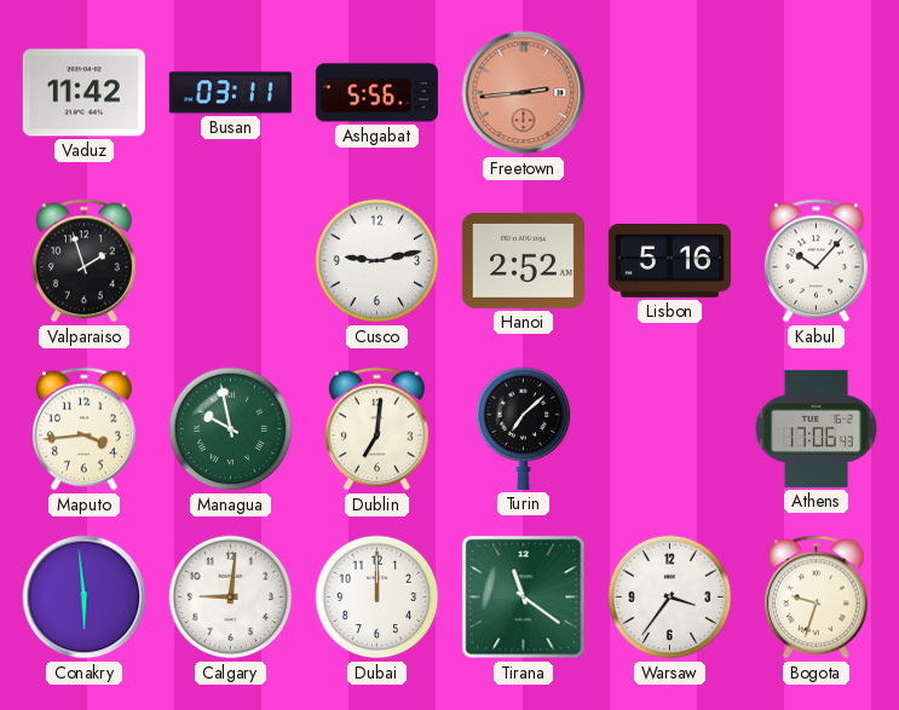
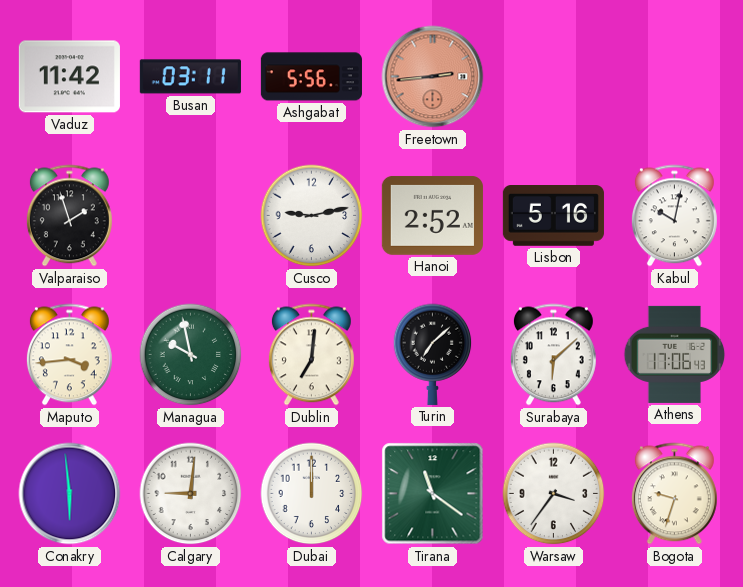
Kabul: 10:07 -> 10:02
Surabaya: none -> 6:08
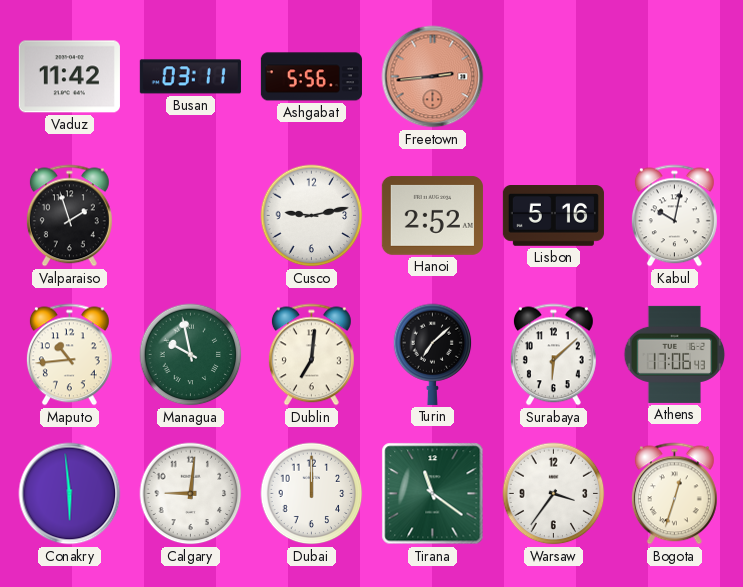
Maputo: 3:44 -> 10:44
Bogota: 9:33 -> 12:33
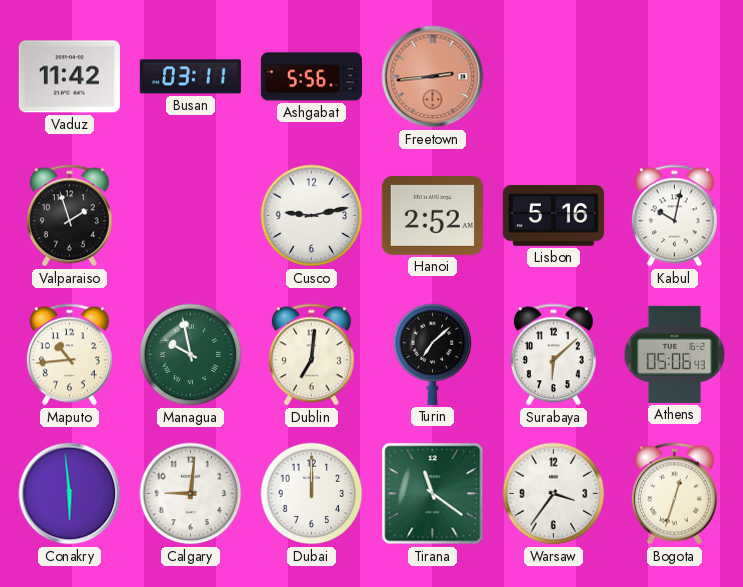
Athens: 17:06 -> 05:06
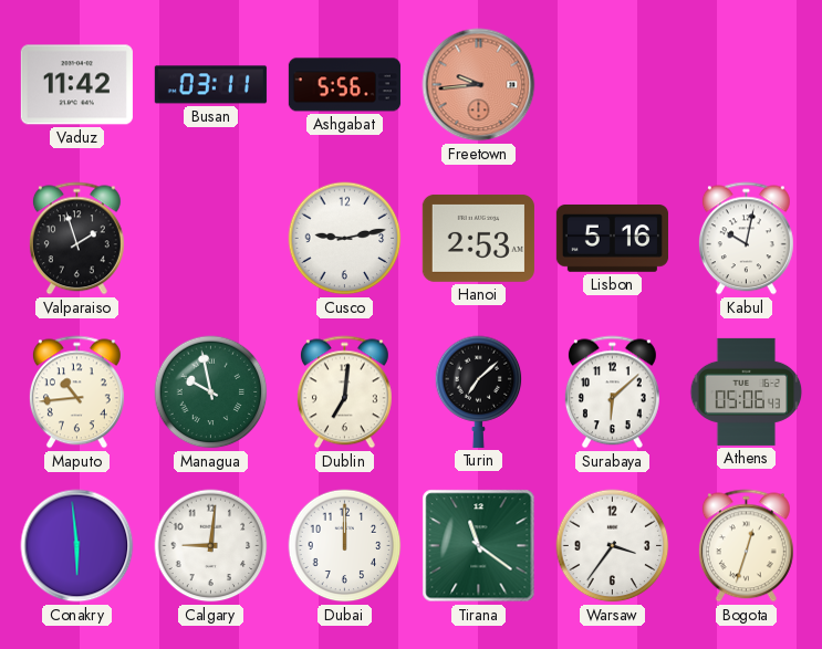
Freetown: 2:44 -> 9:44
Hanoi: 2:52 -> 2:53
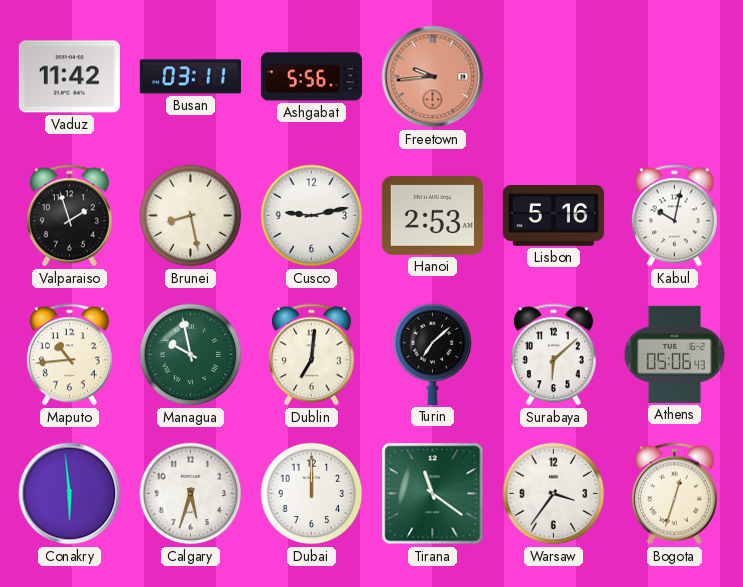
Brunei: none -> 8:28
Calgary: 9:01 -> 5:33
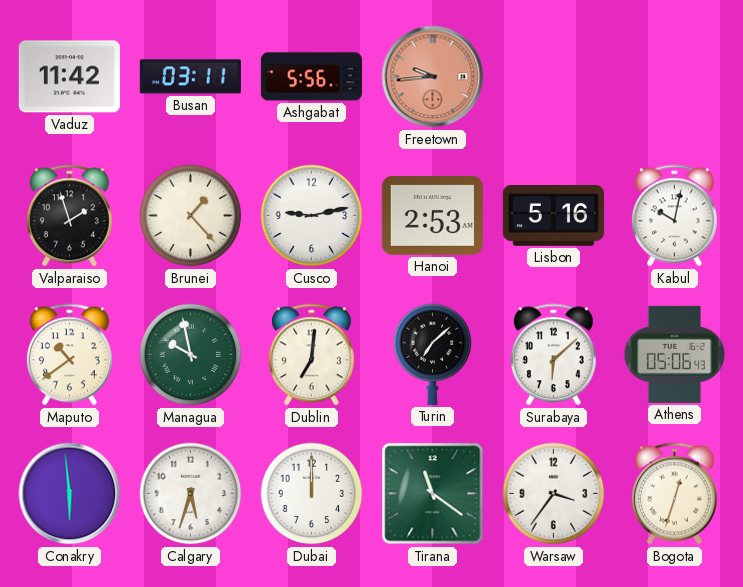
Brunei: 8:28 -> 1:23
Maputo: 10:44 -> 10:39
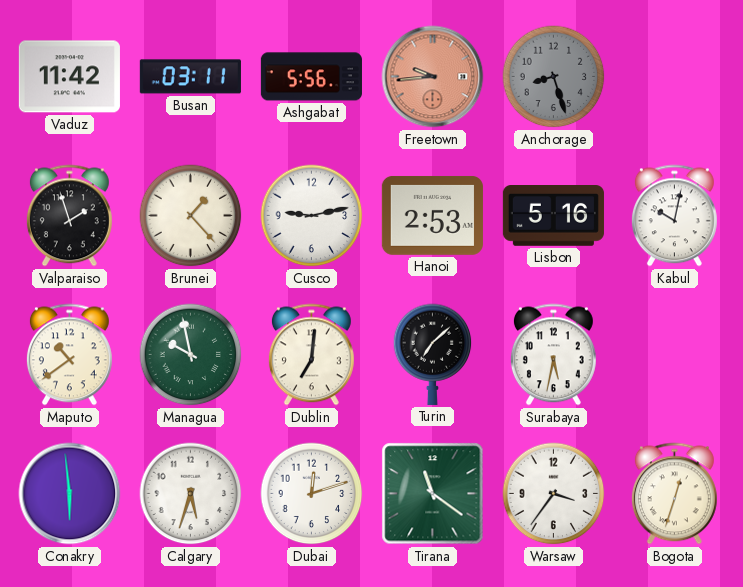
Anchorage: none -> 8:27
Surabaya: 6:08 -> 5:32
Athens: 05:06 -> none
Dubai: 12:00 -> 12:12
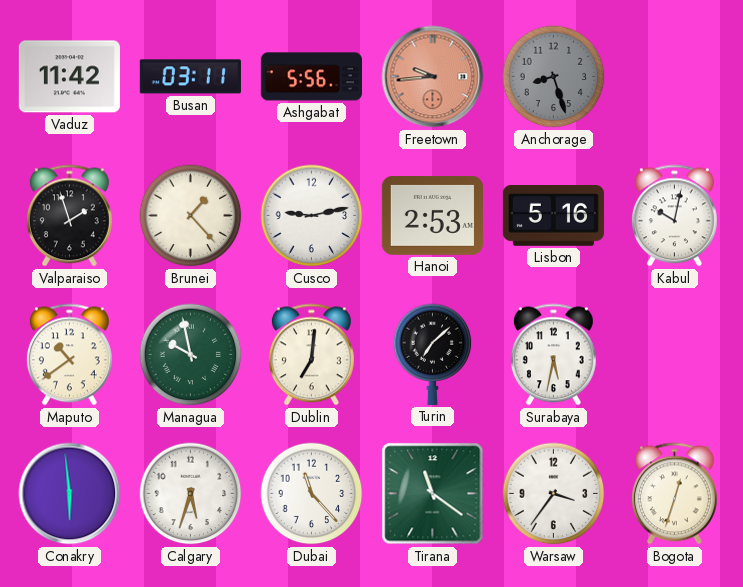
Dubai: 12:12 -> 11:23
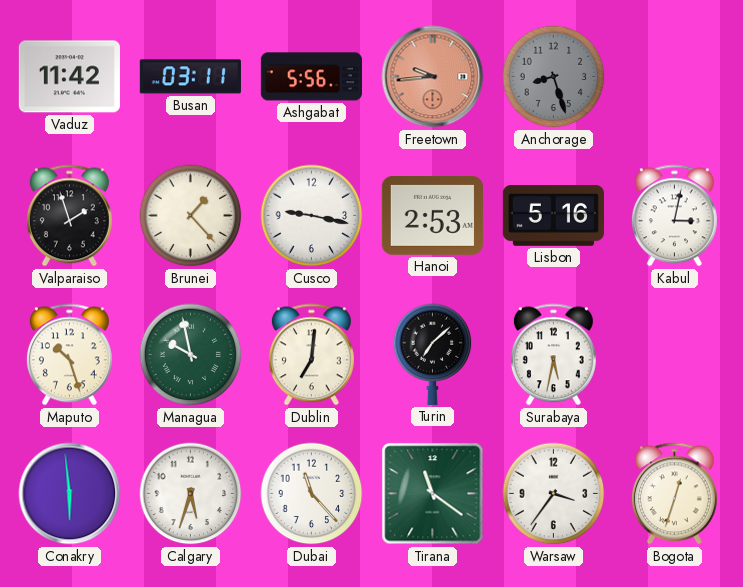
Cusco: 9:13 -> 9:17
Kabul: 10:02 -> 3:02
Maputo: 10:39 -> 10:27
